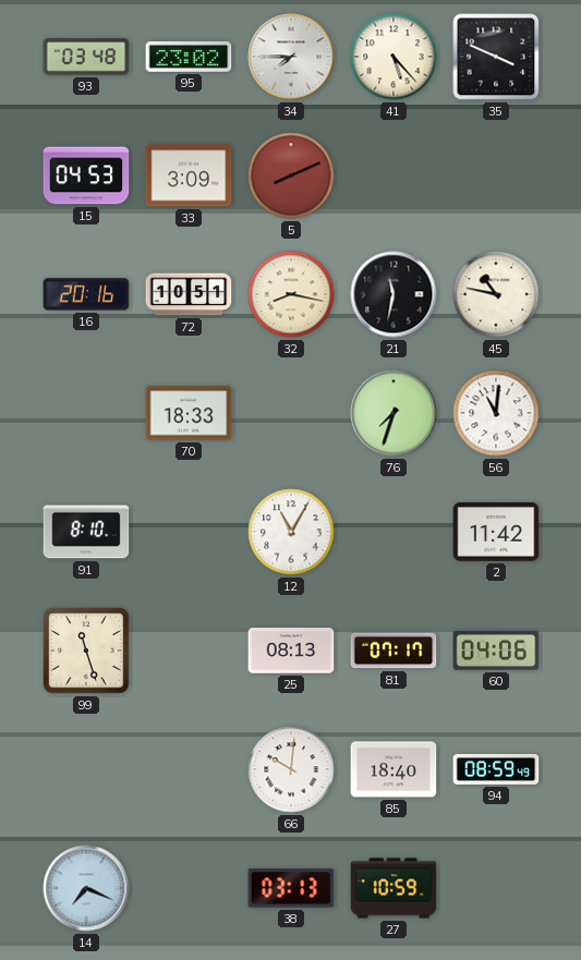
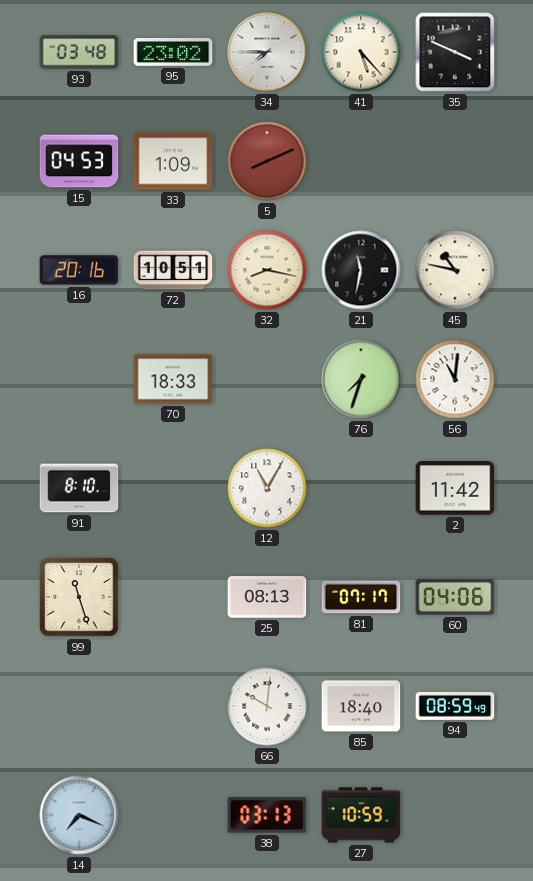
33: 3:09 -> 1:09
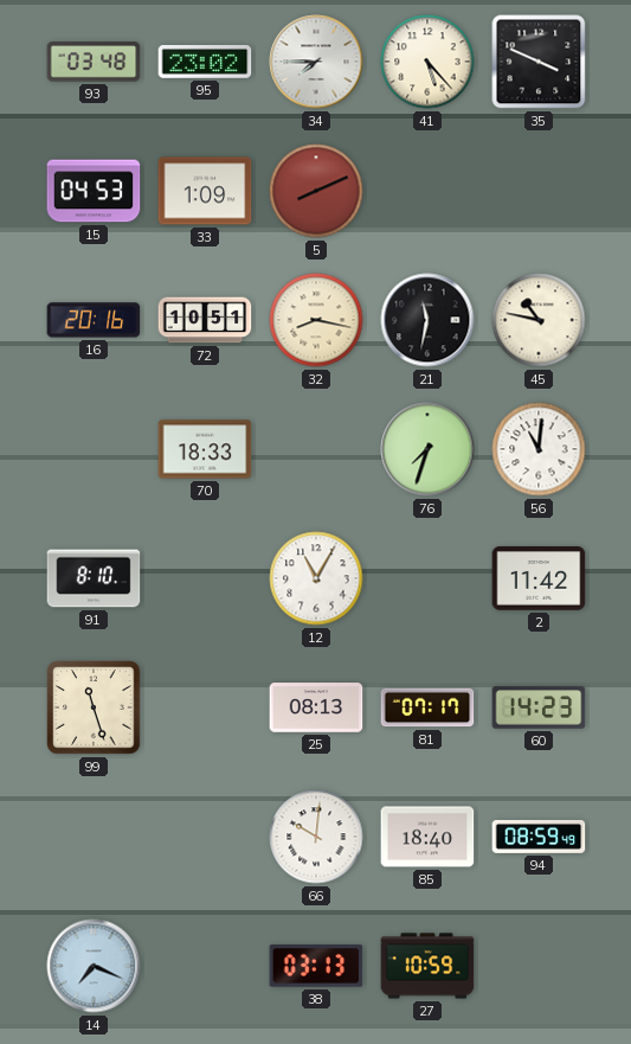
60: 04:06 -> 14:23
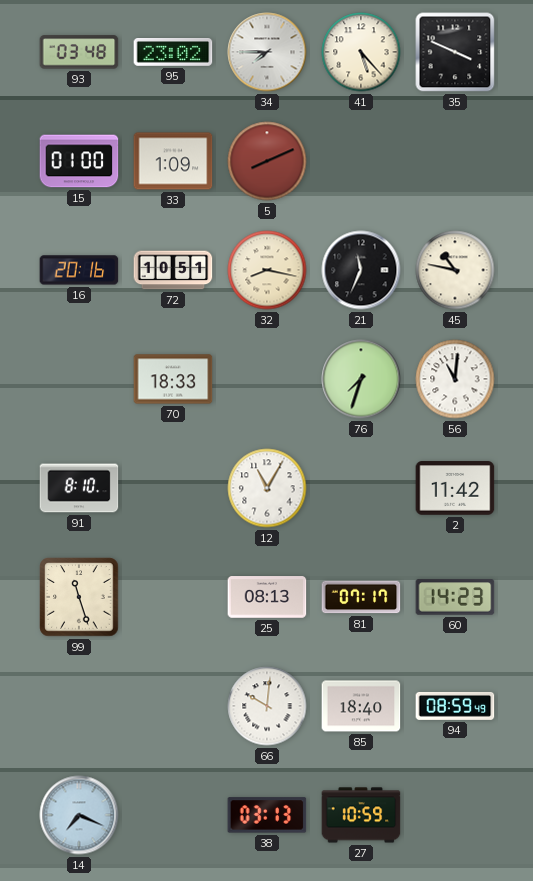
15: 04:53 -> 01:00
21: 11:32 -> 11:34
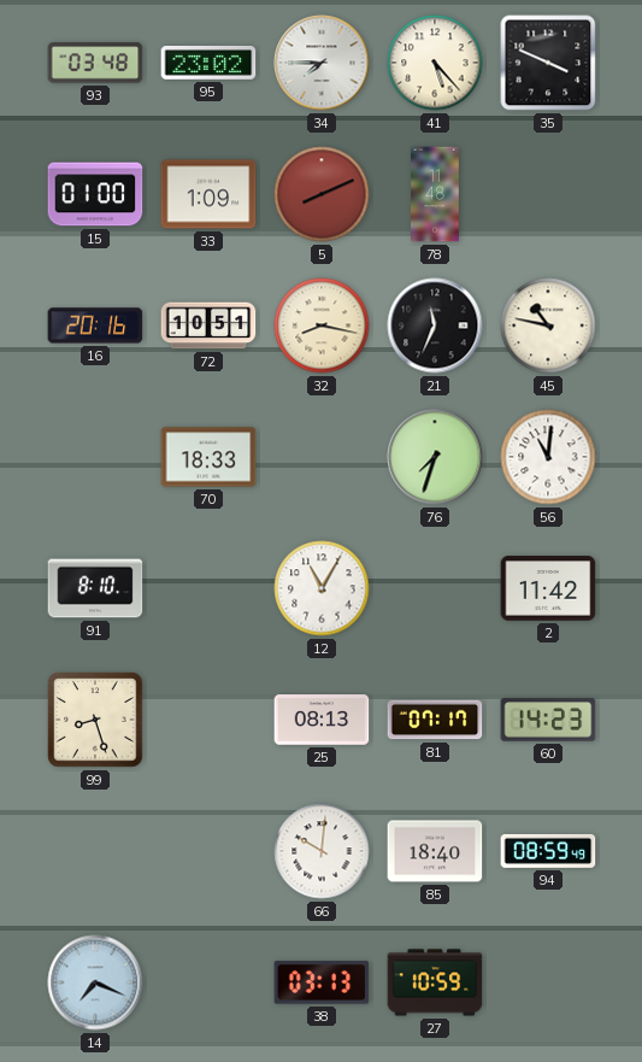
78: none -> 11:48
99: 11:27 -> 8:27
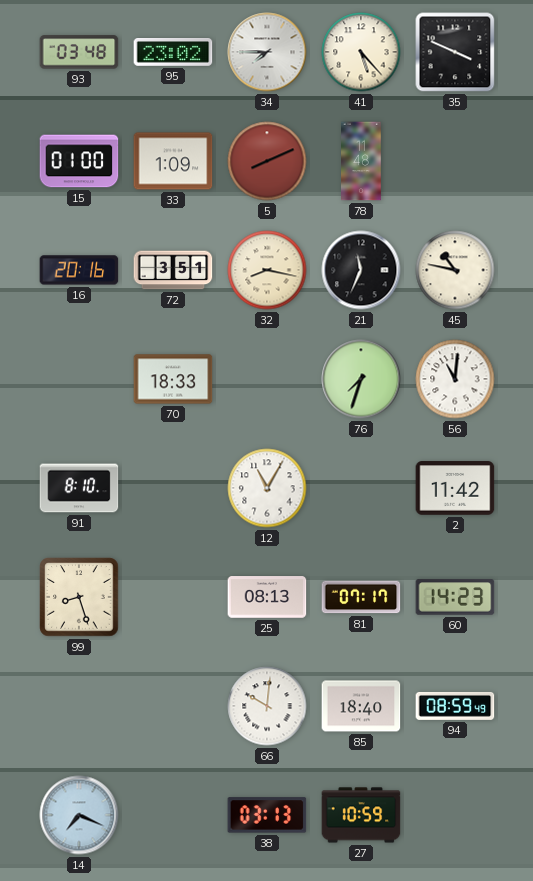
72: 10:51 -> 3:51
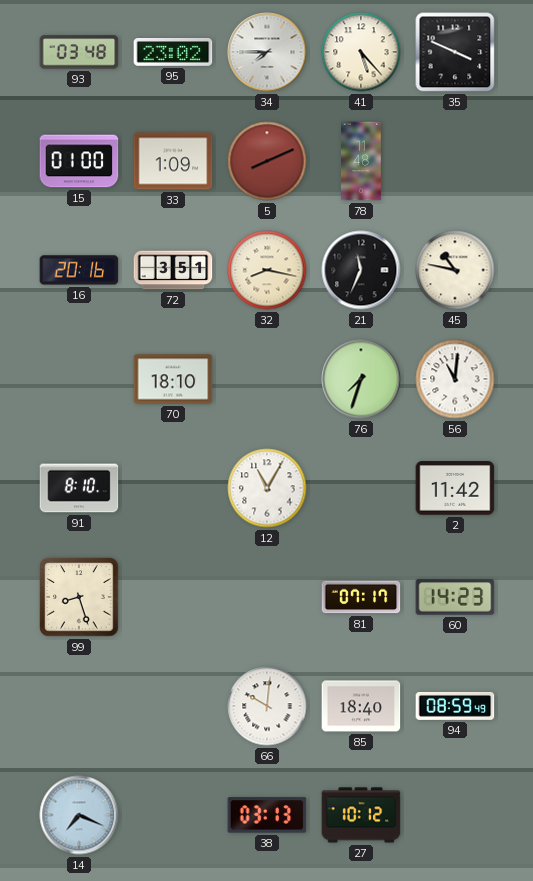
70: 18:33 -> 18:10
25: 08:13 -> none
27: 10:59 -> 10:12
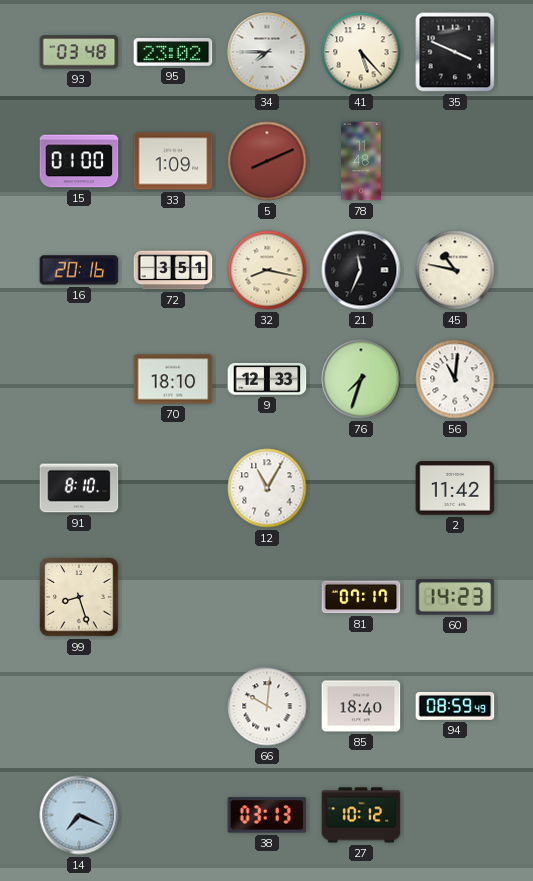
9: none -> 12:33
